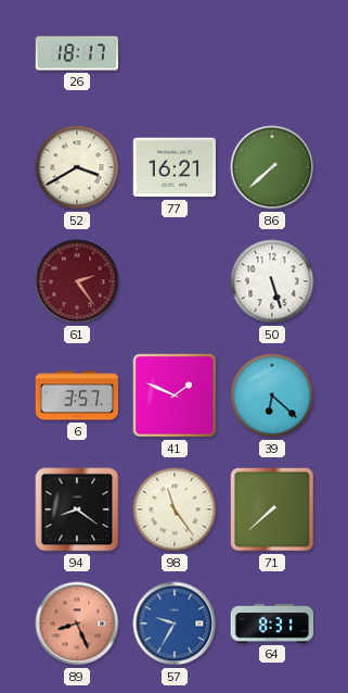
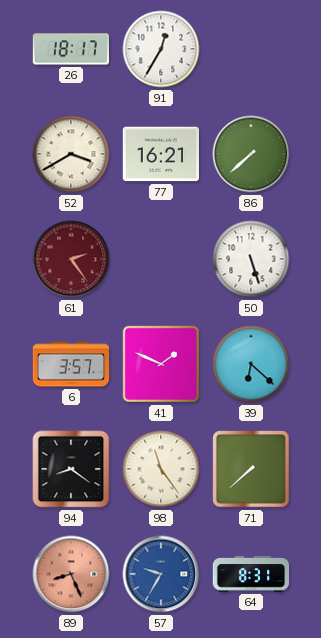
91: none -> 12:35
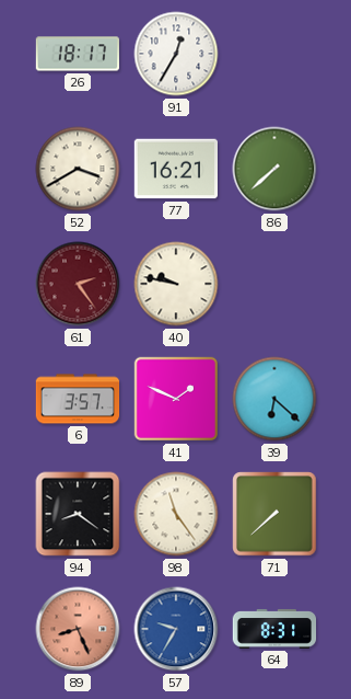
40: none -> 9:47
50: 5:27 -> none
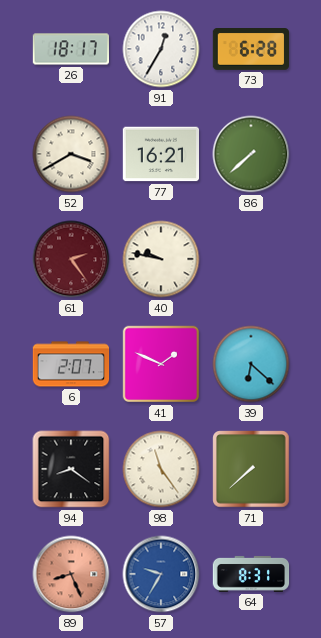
73: none -> 6:28
6: 3:57 -> 2:07
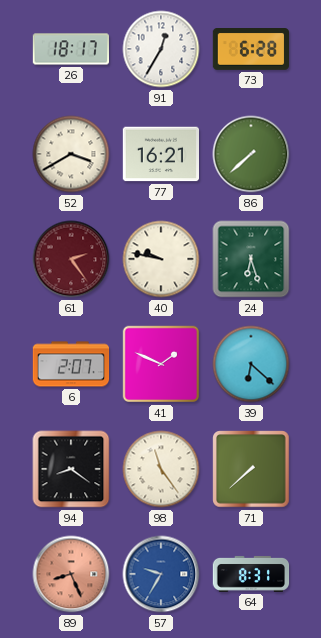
24: none -> 6:27
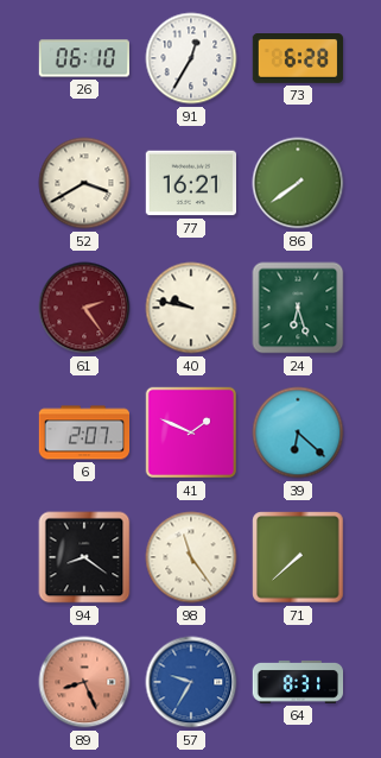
26: 18:17 -> 06:10
86: 7:38 -> 7:39
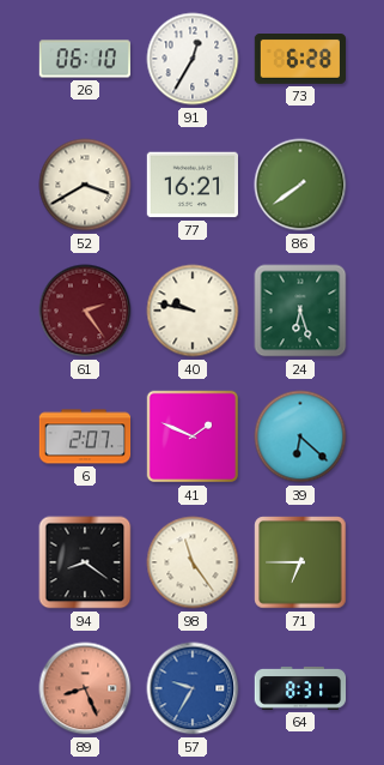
71: 7:38 -> 6:45
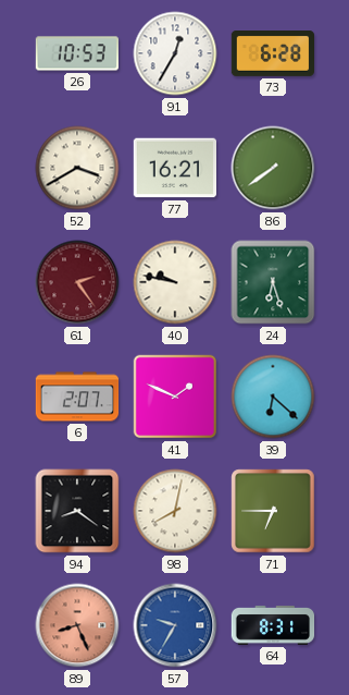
26: 06:10 -> 10:53
98: 11:24 -> 8:02
